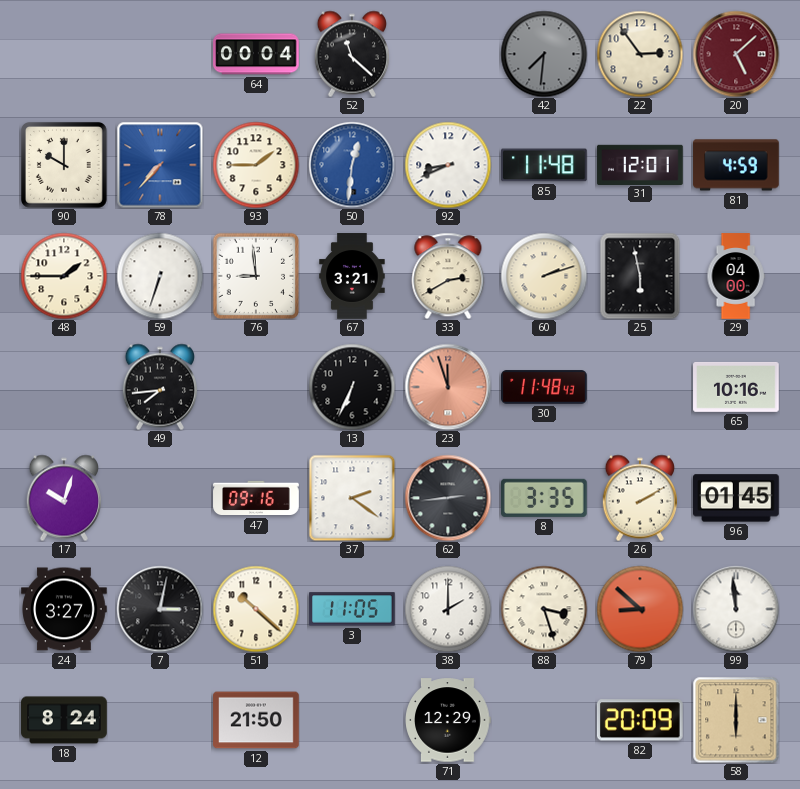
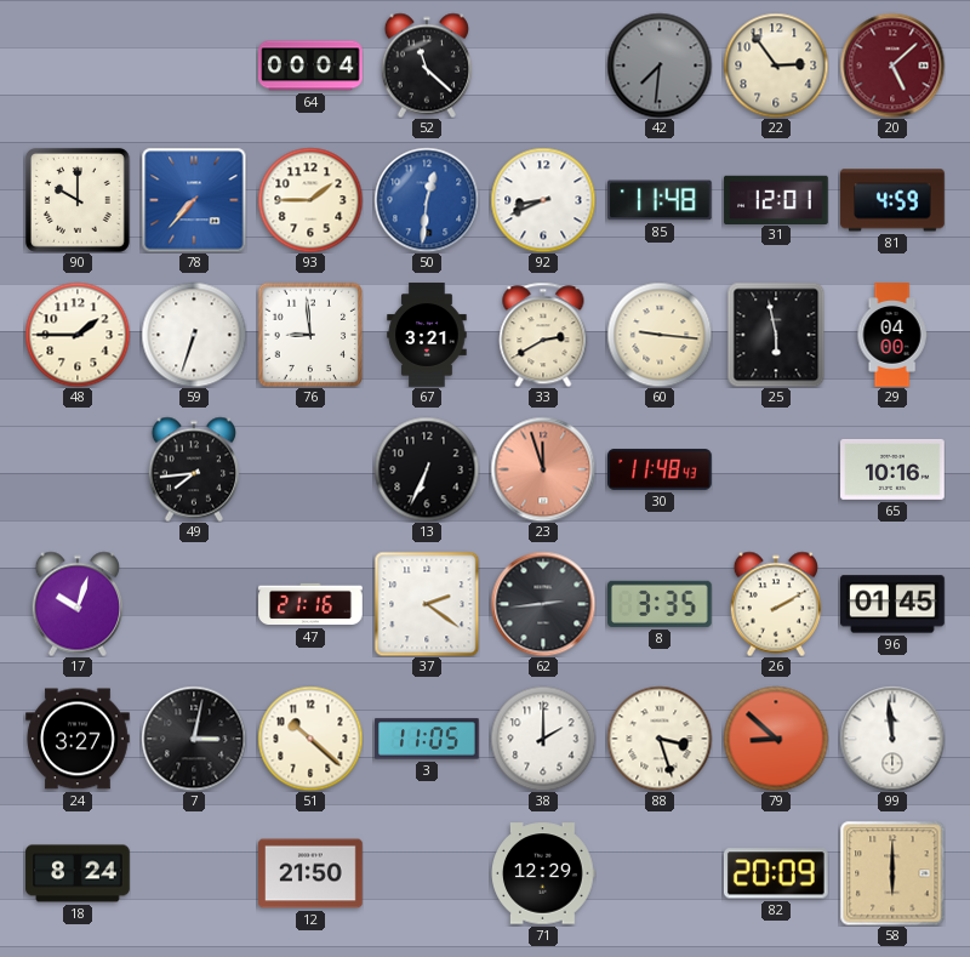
60: 2:12 -> 9:16
47: 09:16 -> 21:16
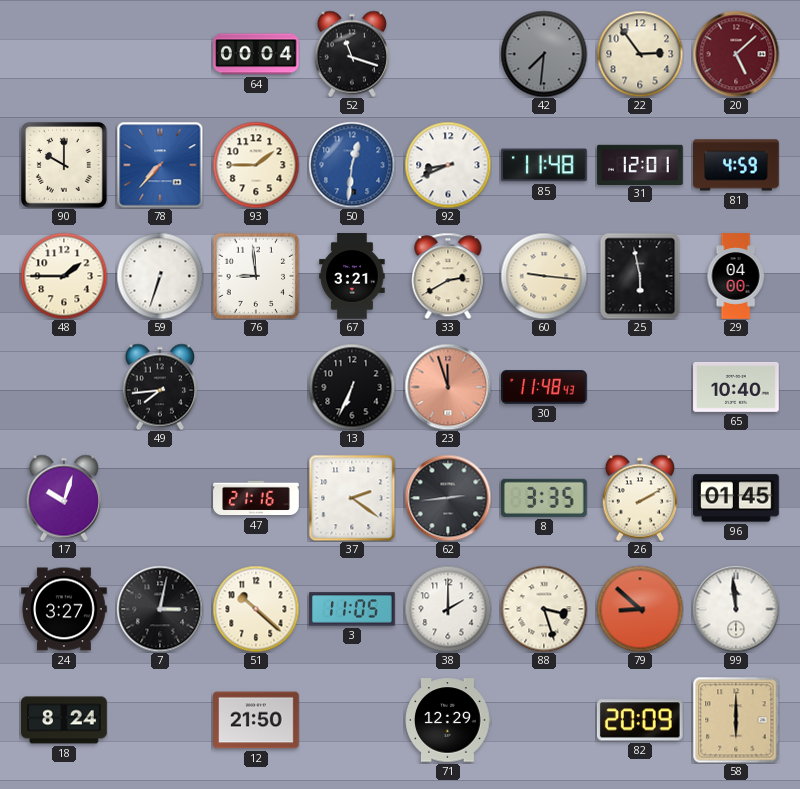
52: 11:22 -> 11:18
65: 10:16 -> 10:40
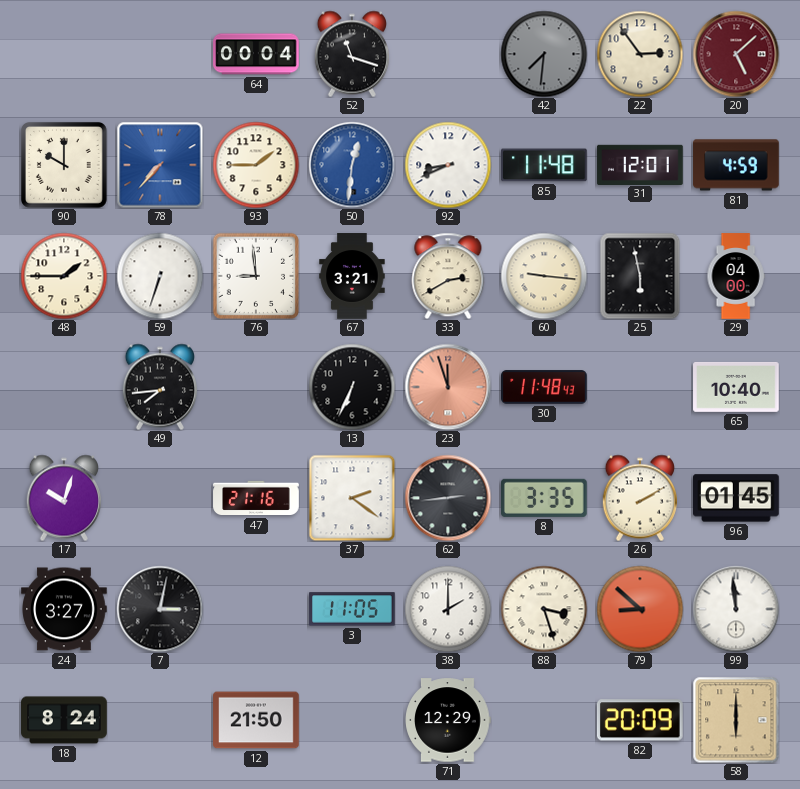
51: 10:22 -> none
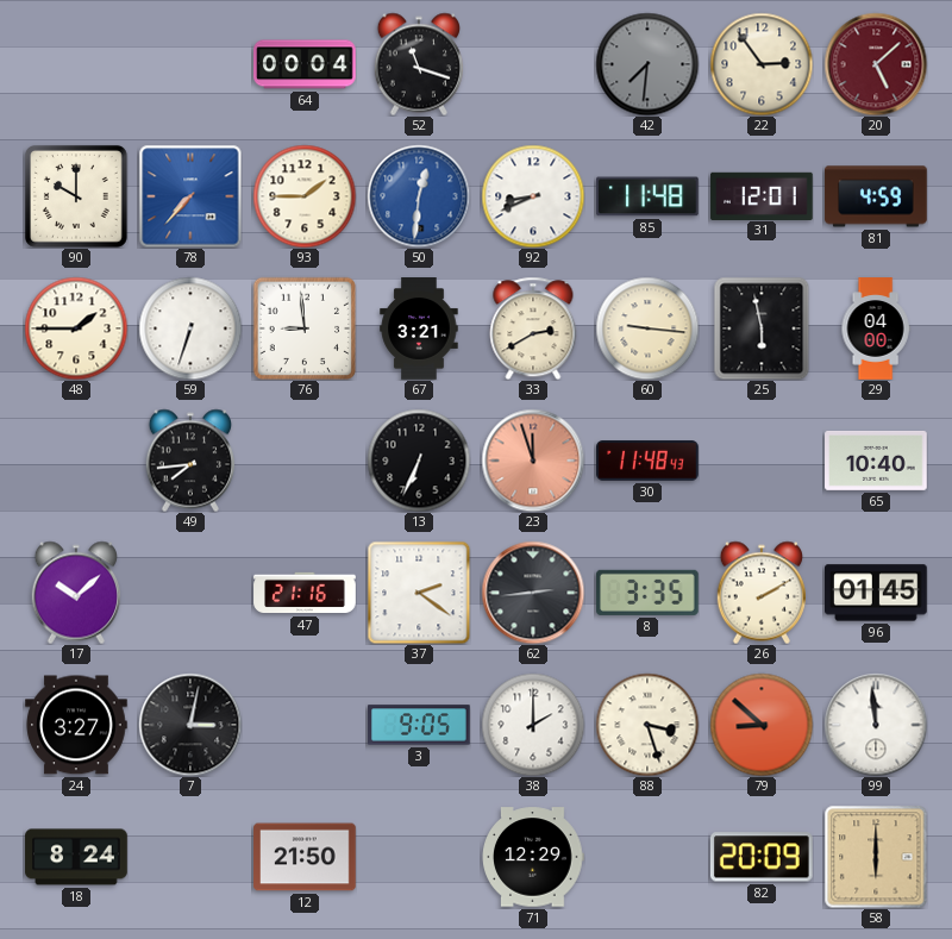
17: 10:03 -> 10:08
3: 11:05 -> 9:05
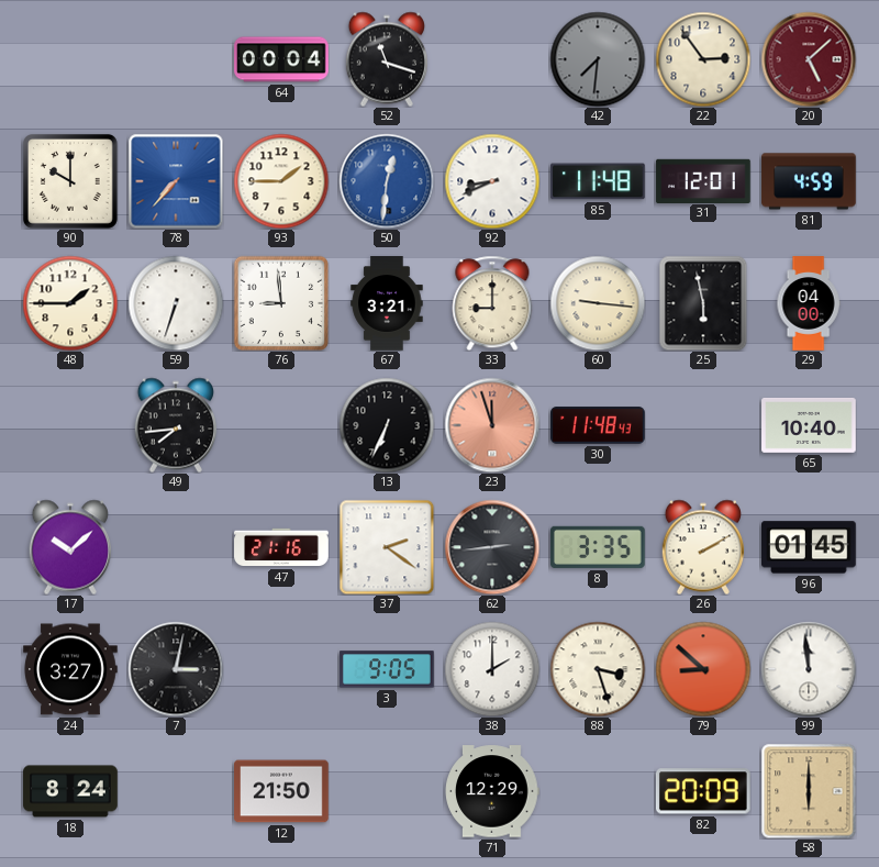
33: 2:40 -> 9:00
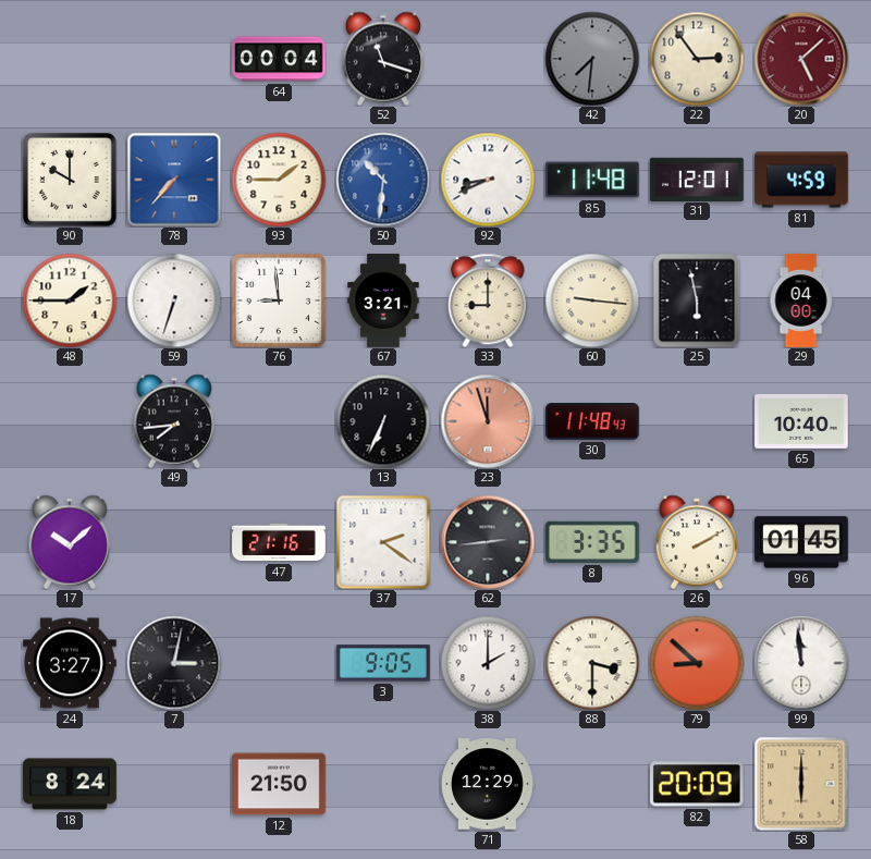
50: 12:31 -> 10:31
88: 3:27 -> 3:30
